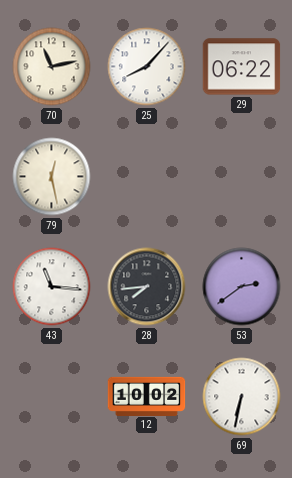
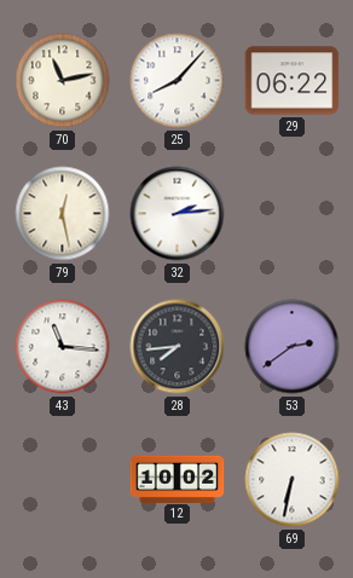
32: none -> 2:14
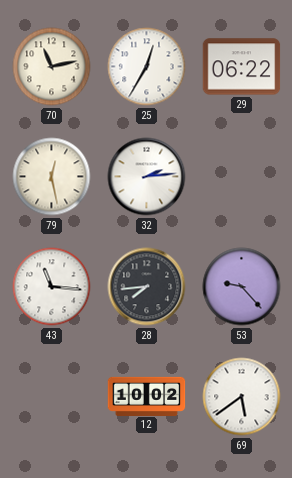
25: 8:07 -> 12:35
53: 2:39 -> 9:23
69: 6:32 -> 5:39
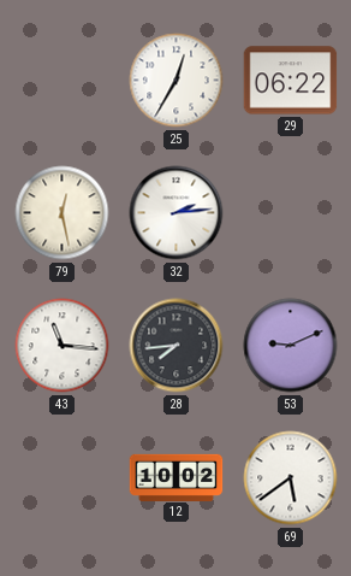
70: 11:13 -> none
53: 9:23 -> 9:11
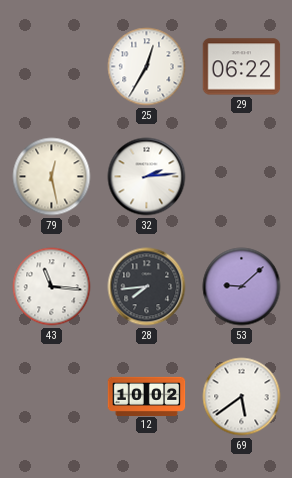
53: 9:11 -> 9:08
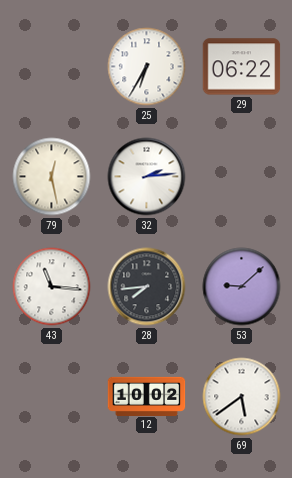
25: 12:35 -> 6:35
